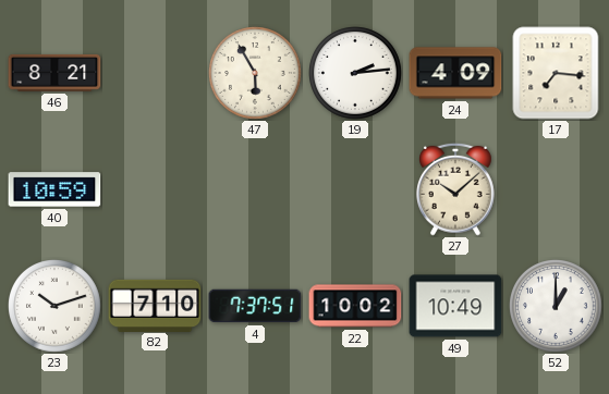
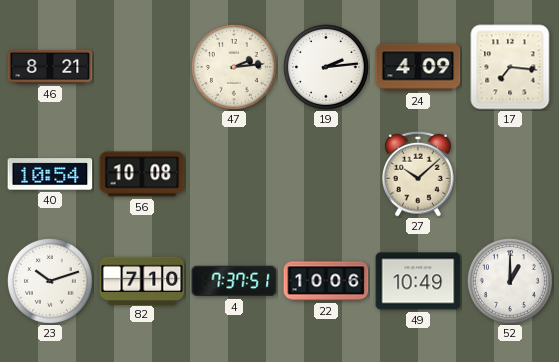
47: 5:55 -> 2:14
40: 10:59 -> 10:54
56: none -> 10:08
22: 10:02 -> 10:06
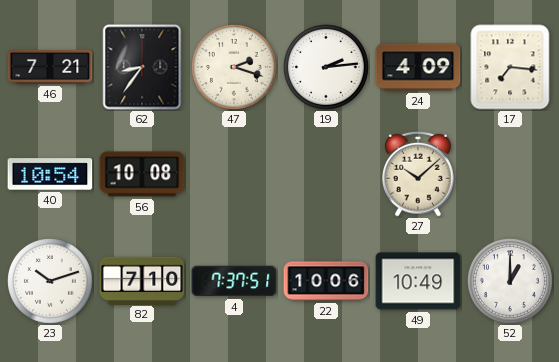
46: 8:21 -> 7:21
62: none -> 8:36
47: 2:14 -> 2:18
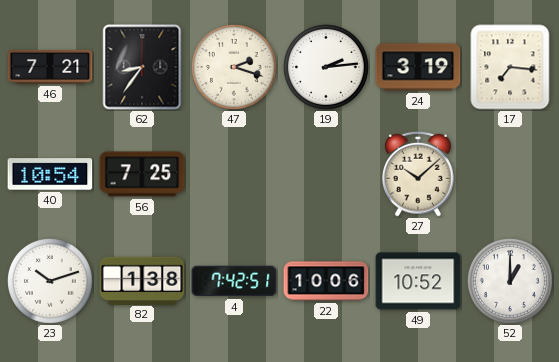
24: 4:09 -> 3:19
56: 10:08 -> 7:25
82: 7:10 -> 1:38
4: 7:37 -> 7:42
49: 10:49 -> 10:52
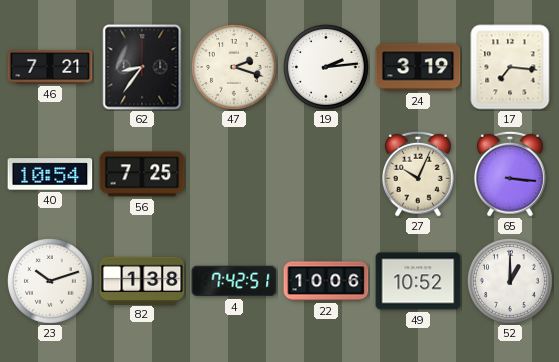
27: 10:08 -> 10:04
65: none -> 3:16
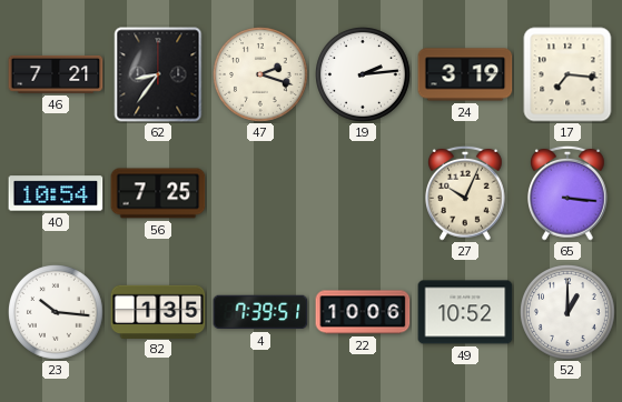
23: 10:12 -> 10:16
82: 1:38 -> 1:35
4: 7:42 -> 7:39
